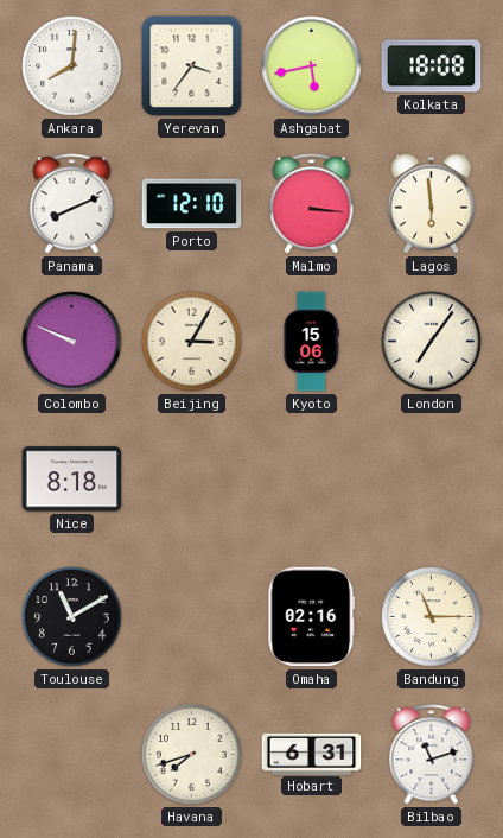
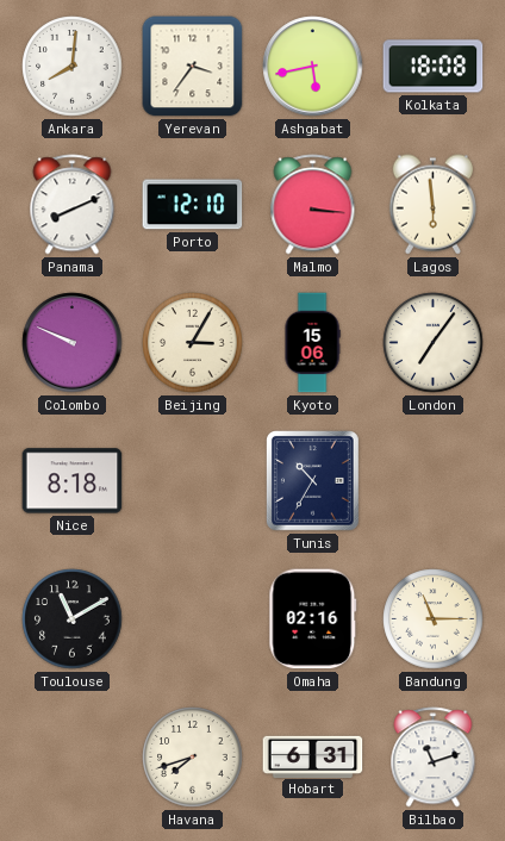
Tunis: none -> 10:35
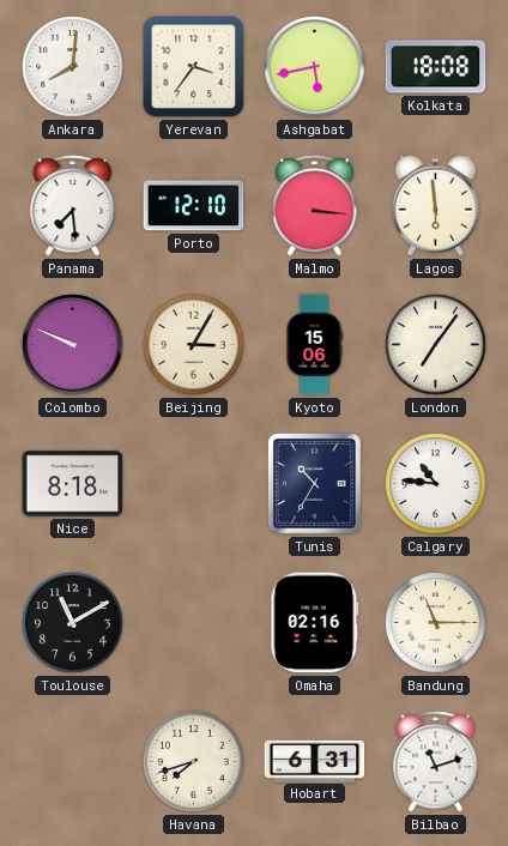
Panama: 8:11 -> 7:29
Calgary: none -> 10:46
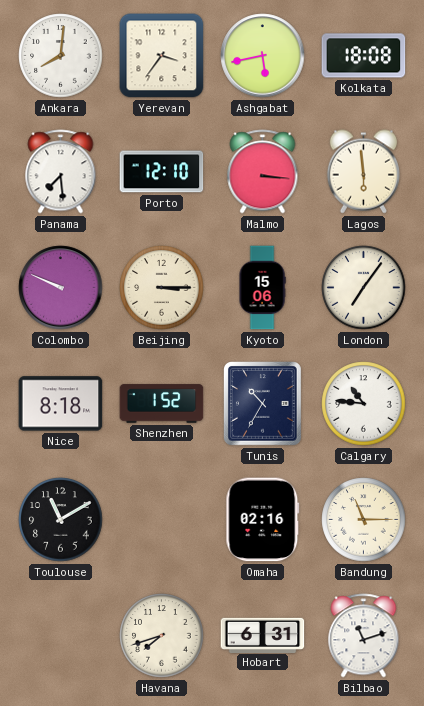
Beijing: 3:05 -> 3:15
Shenzhen: none -> 1:52
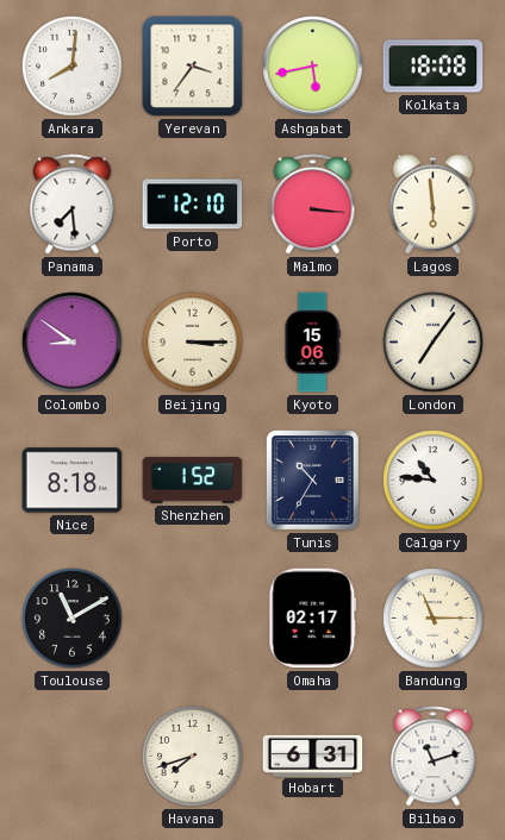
Colombo: 9:49 -> 8:51
Omaha: 02:16 -> 02:17
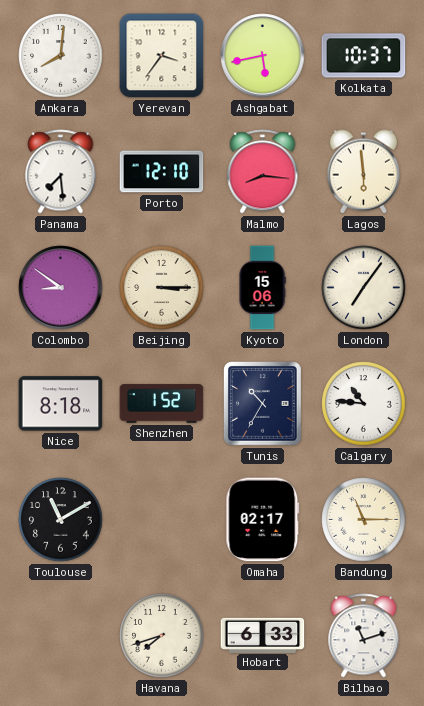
Kolkata: 18:08 -> 10:37
Malmo: 3:16 -> 8:16
Hobart: 6:31 -> 6:33
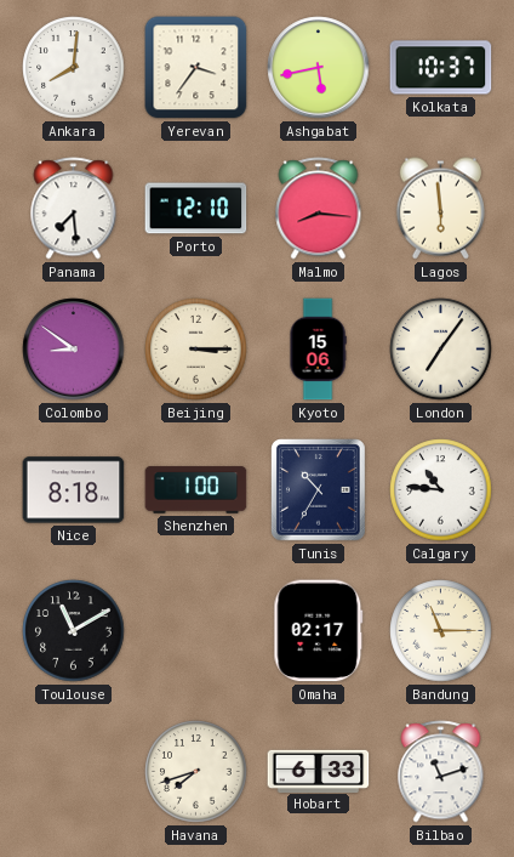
Shenzhen: 1:52 -> 1:00
